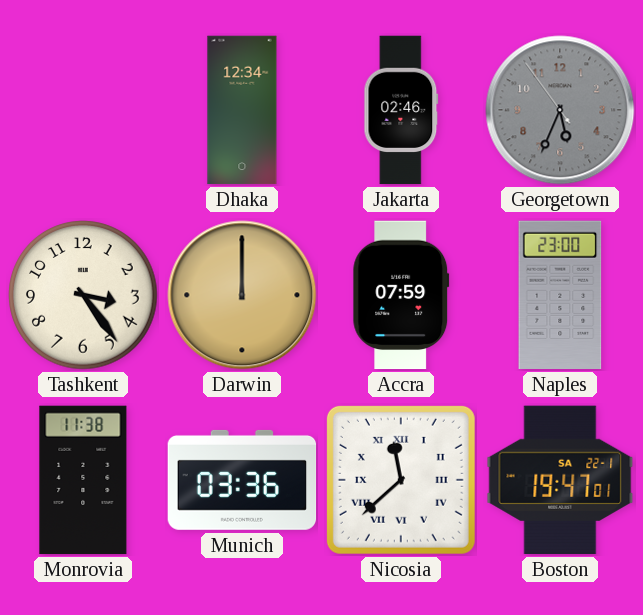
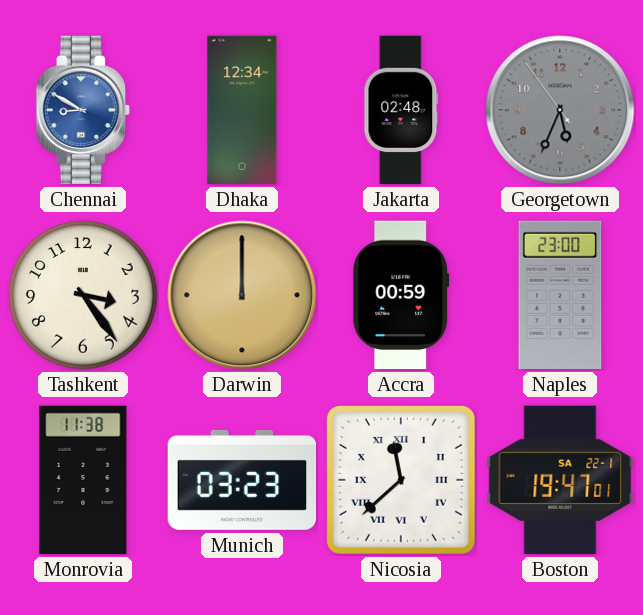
Chennai: none -> 8:50
Jakarta: 02:46 -> 02:48
Accra: 07:59 -> 00:59
Munich: 03:36 -> 03:23
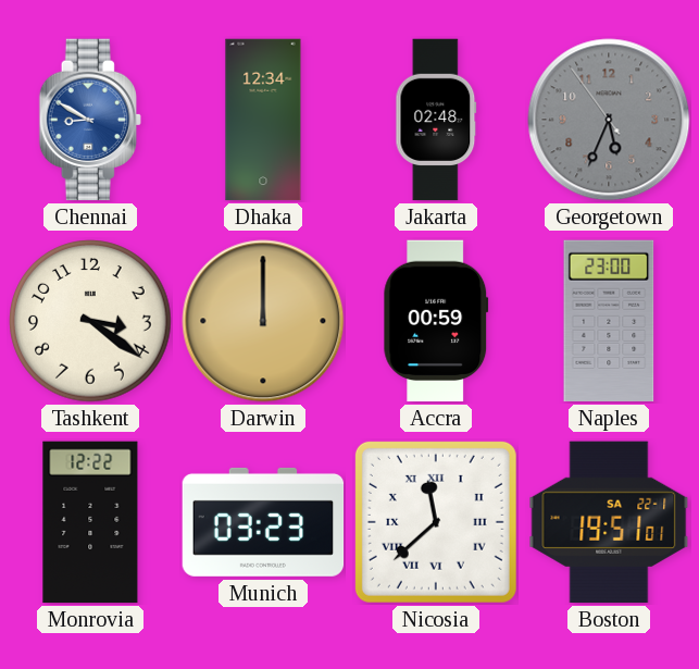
Tashkent: 3:24 -> 3:21
Monrovia: 11:38 -> 12:22
Boston: 19:47 -> 19:51
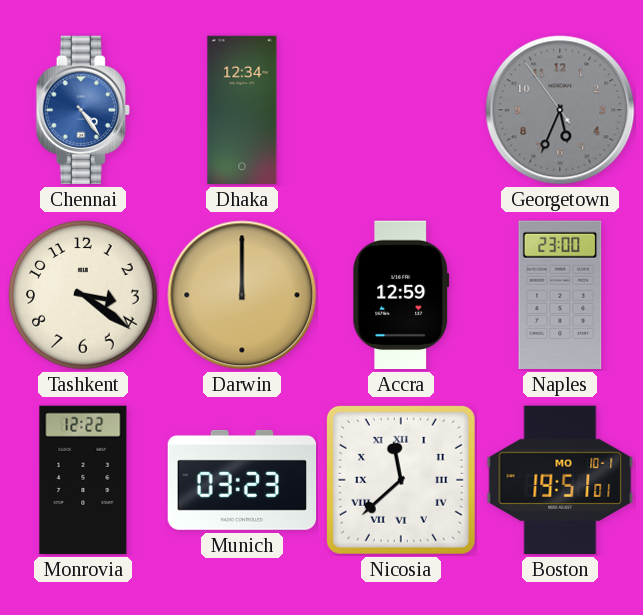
Chennai: 8:50 -> 4:24
Jakarta: 02:48 -> none
Accra: 00:59 -> 12:59
Boston date: SA 22-1 -> MO 10-1
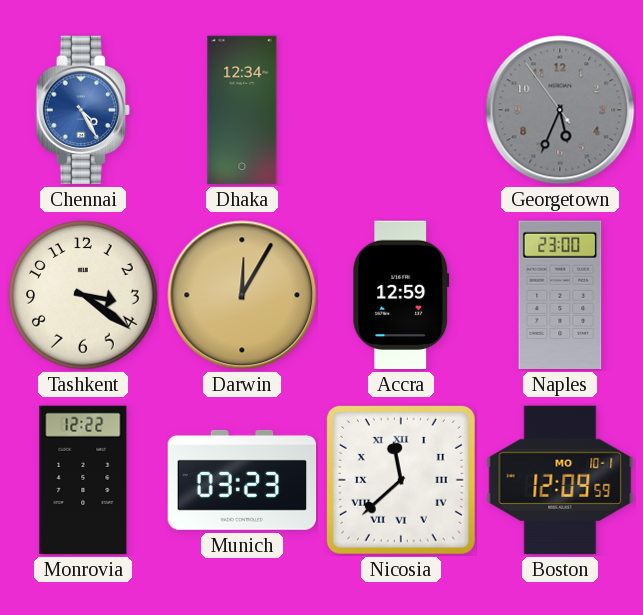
Chennai: 4:24 -> 4:25
Darwin: 12:00 -> 12:05
Boston: 19:51 -> 12:09
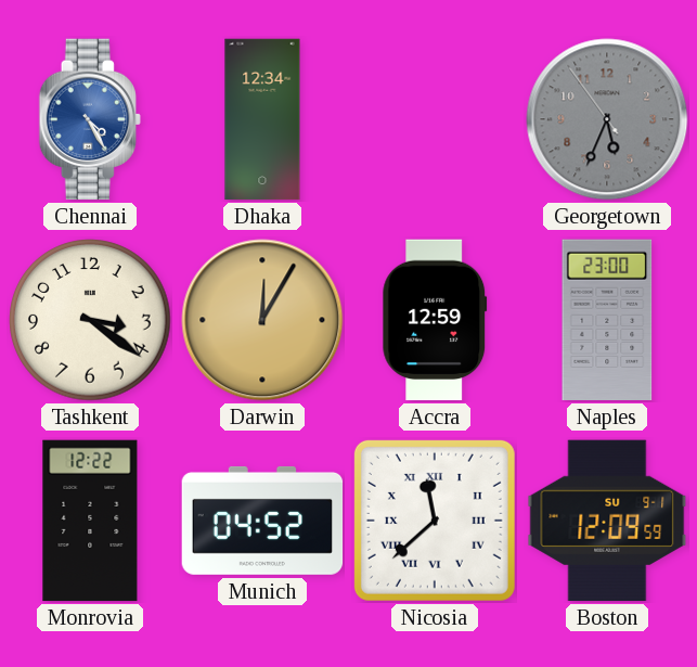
Munich: 03:23 -> 04:52
Boston date: MO 10-1 -> SU 9-1
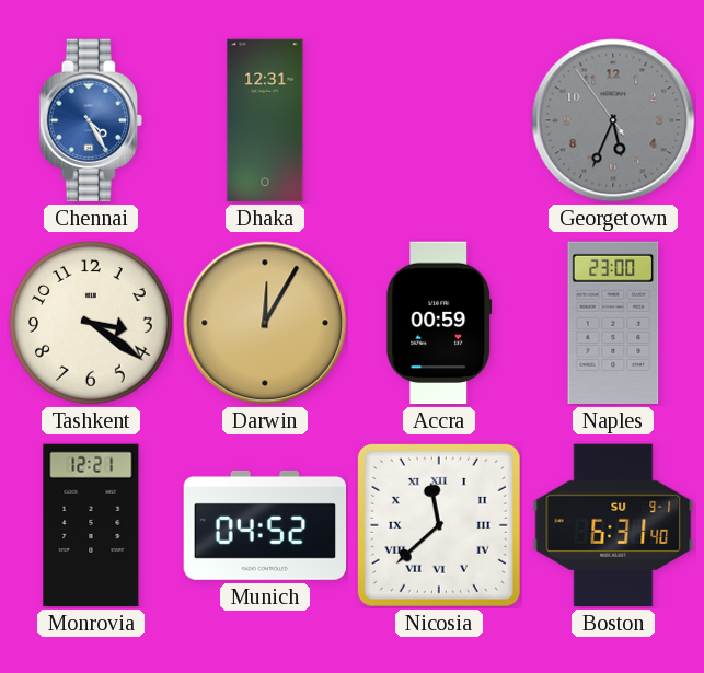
Dhaka: 12:34 -> 12:31
Accra: 12:59 -> 00:59
Monrovia: 12:22 -> 12:21
Boston: 12:09 -> 6:31
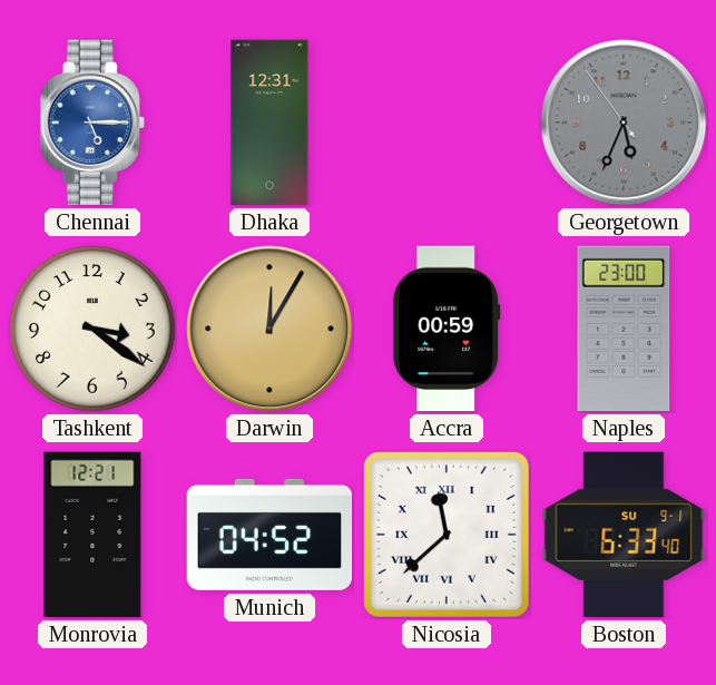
Chennai: 4:25 -> 5:15
Boston: 6:31 -> 6:33
